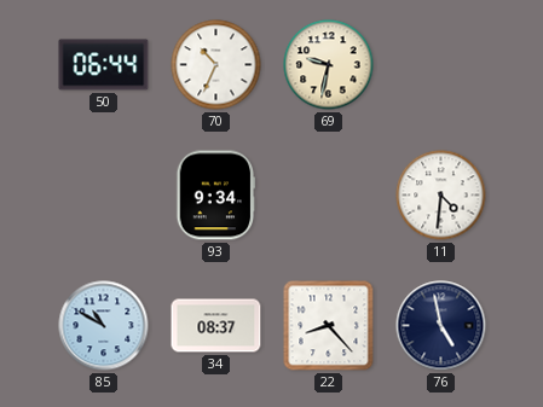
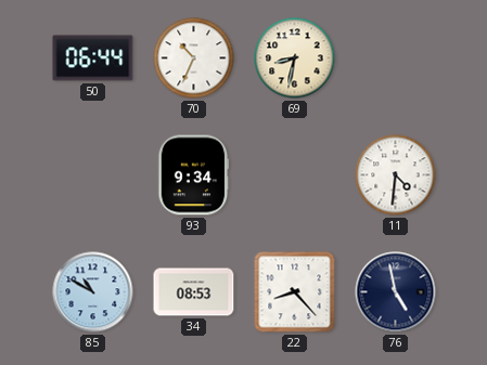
69: 9:32 -> 8:32
34: 08:37 -> 08:53
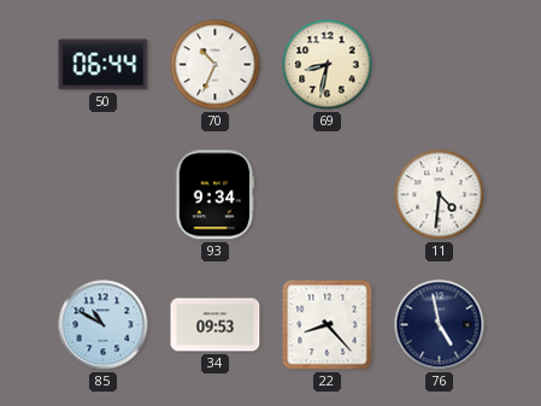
34: 08:53 -> 09:53
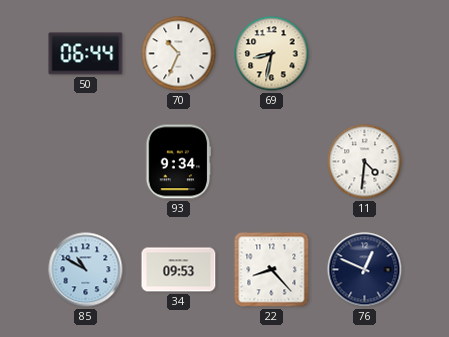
76: 4:58 -> 12:49
